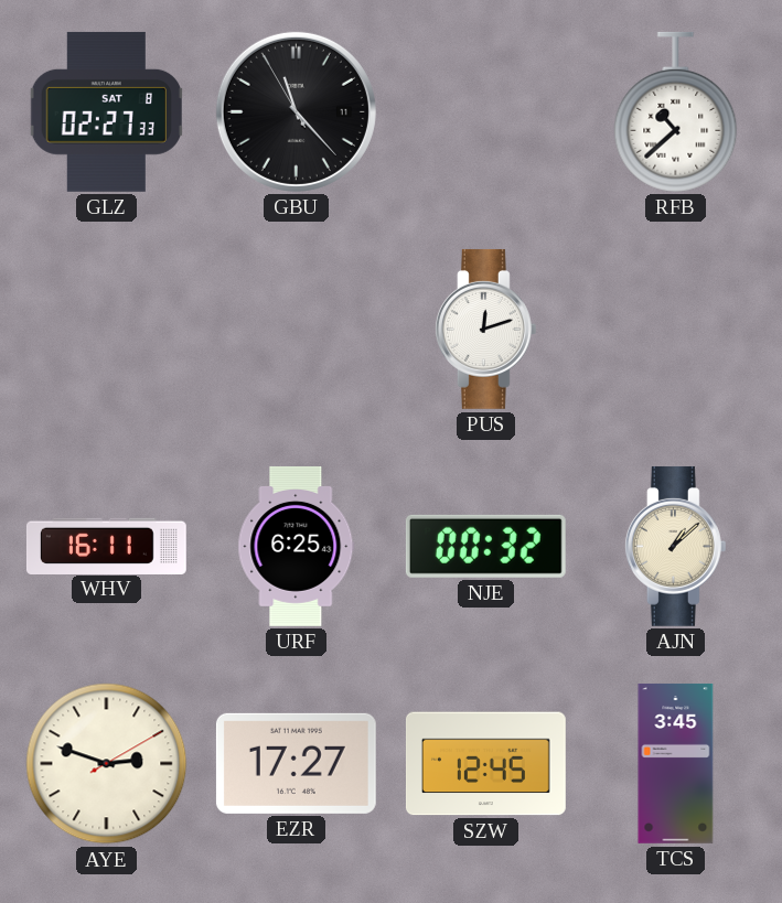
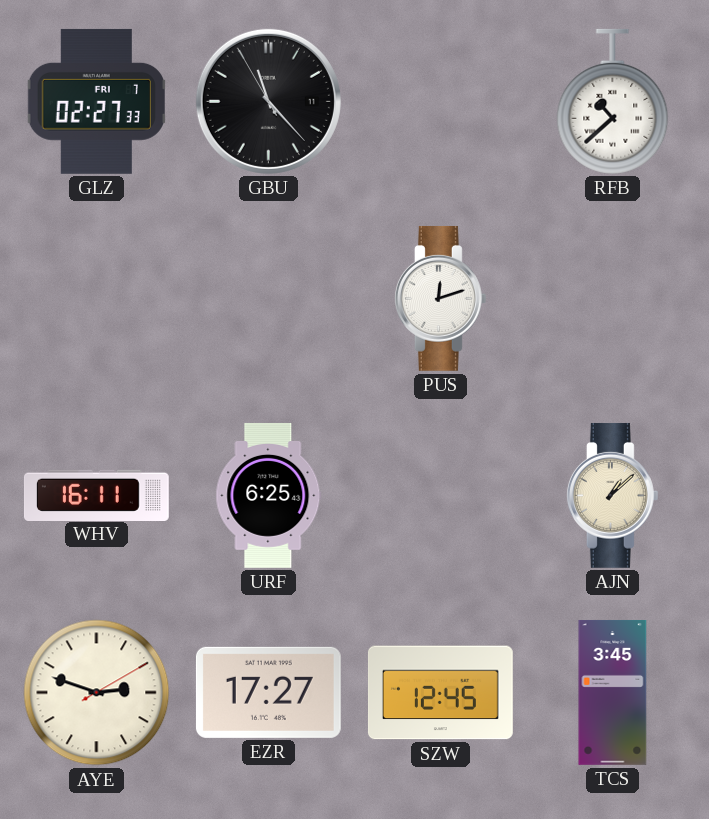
GLZ date: SAT 8 -> FRI 7
NJE: 00:32 -> none
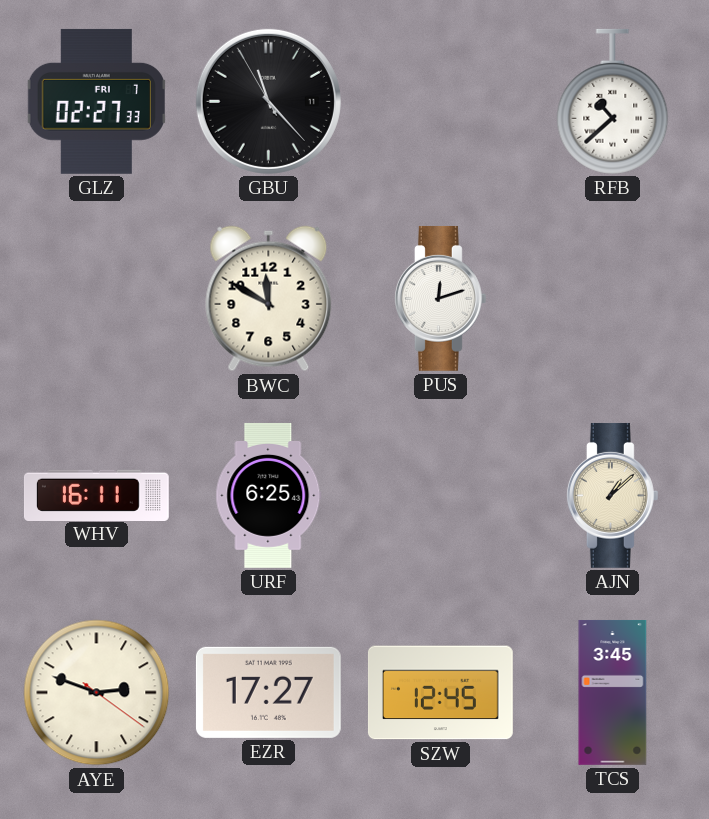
BWC: none -> 11:50
AYE: 2:48:10 -> 2:48:21
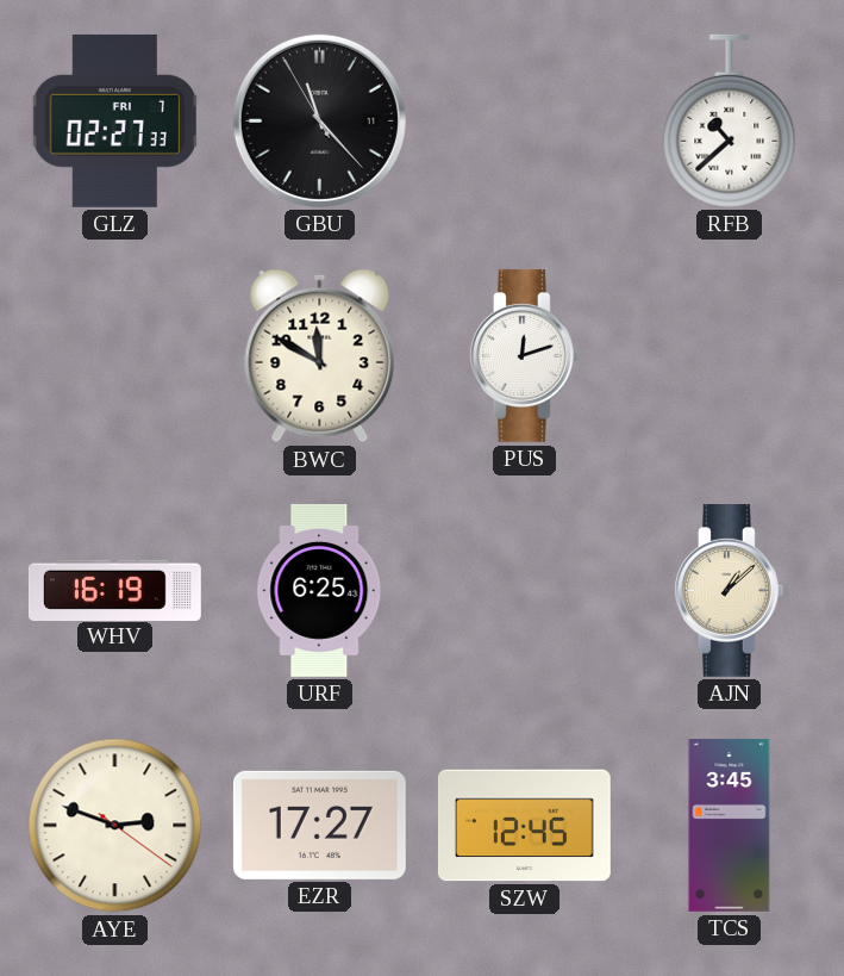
WHV: 16:11 -> 16:19
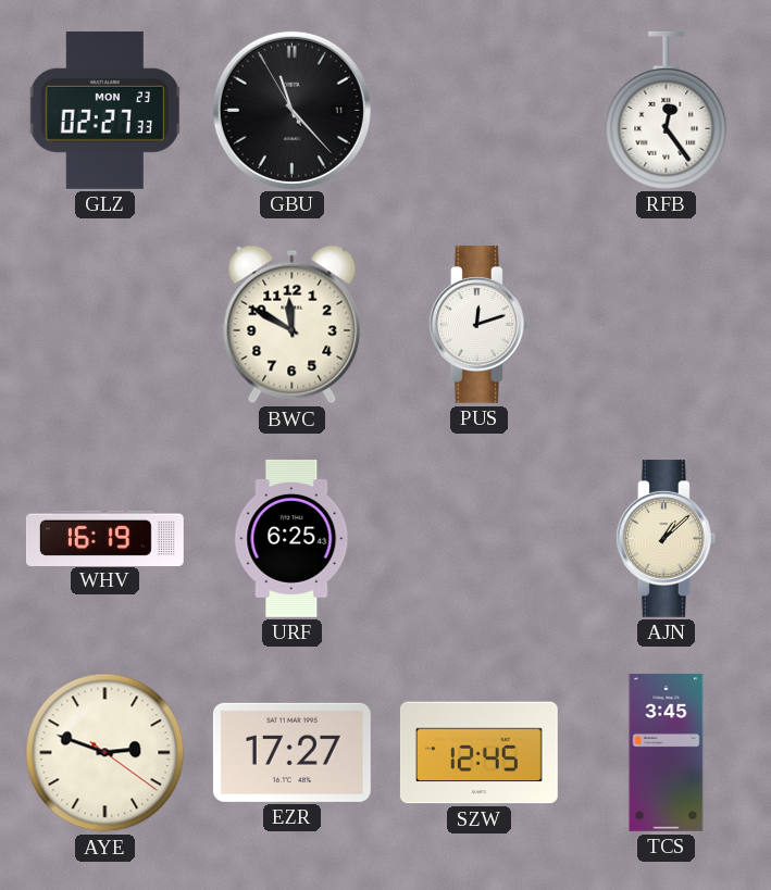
GLZ date: FRI 7 -> MON 23
RFB: 10:38 -> 12:24
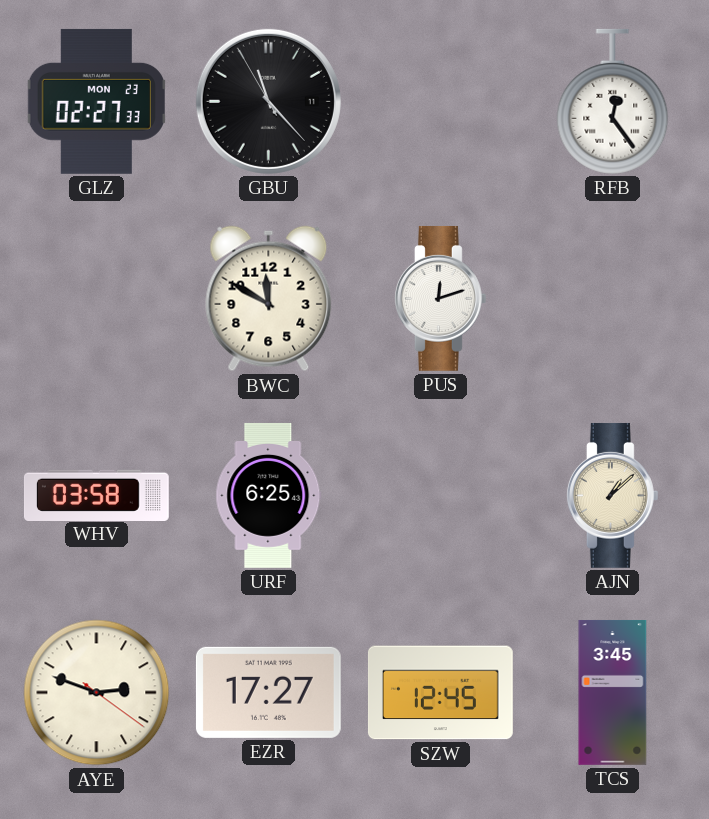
WHV: 16:19 -> 03:58
